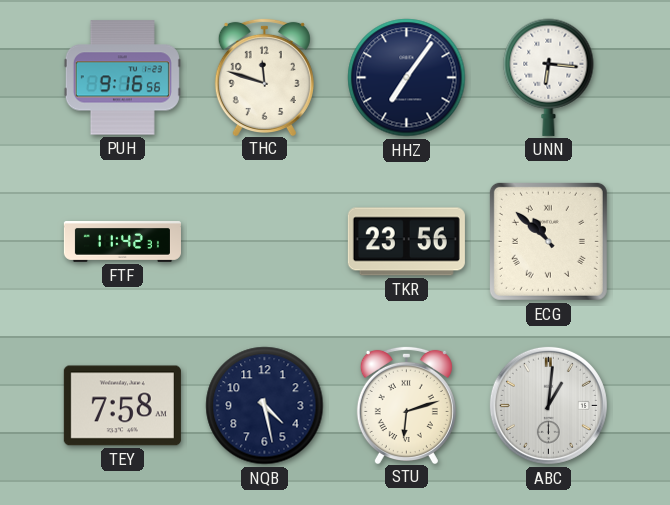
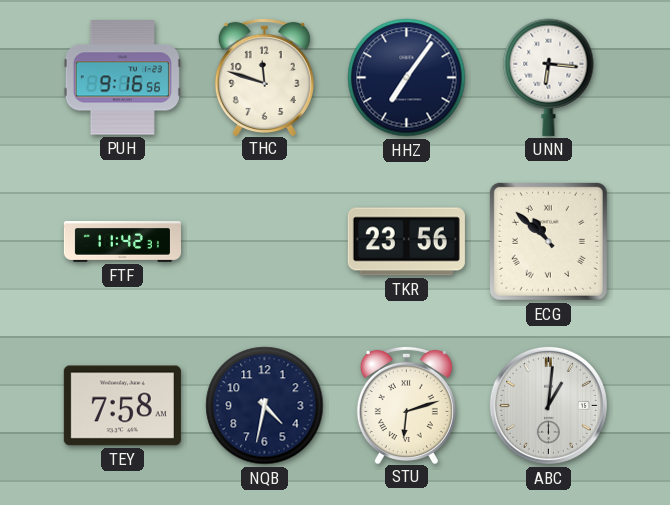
NQB: 4:28 -> 4:32
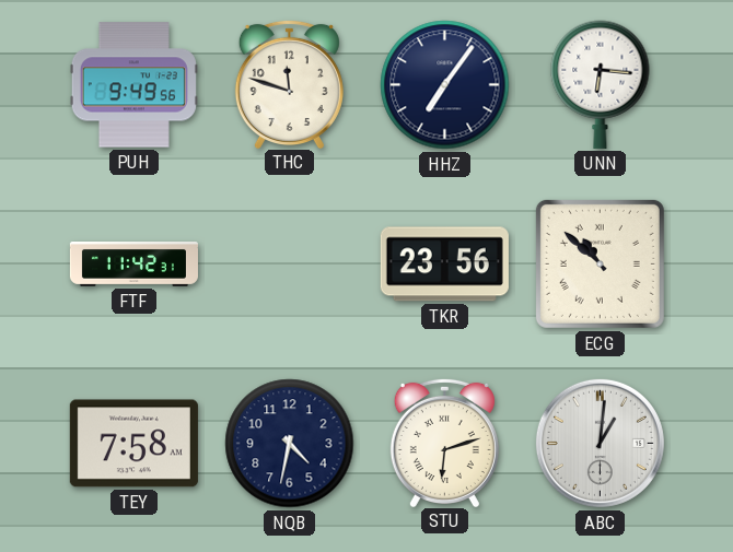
PUH: 9:16 -> 9:49
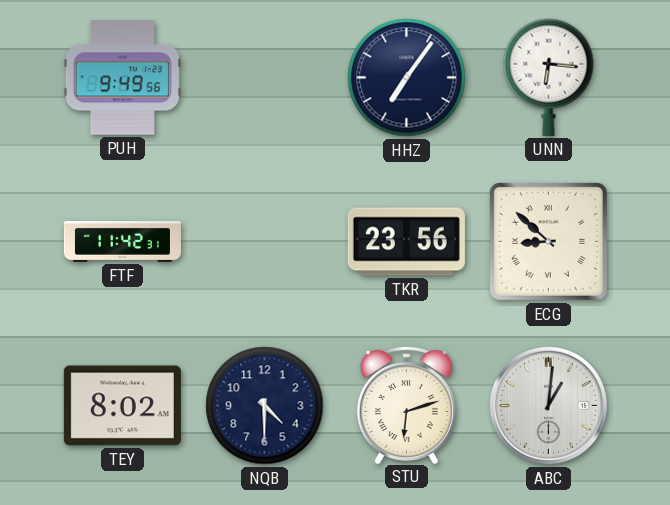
THC: 11:48 -> none
ECG: 10:52 -> 8:52
TEY: 7:58 -> 8:02
NQB: 4:32 -> 4:30
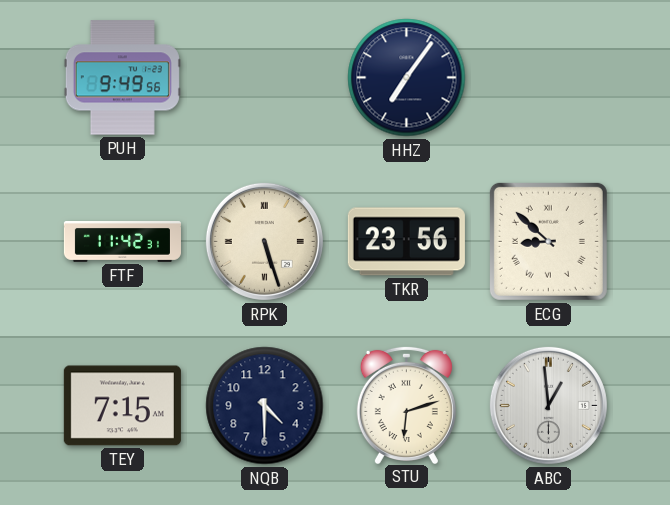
UNN: 6:16 -> none
RPK: none -> 5:27
TEY: 8:02 -> 7:15
ABC: 1:01 -> 12:59
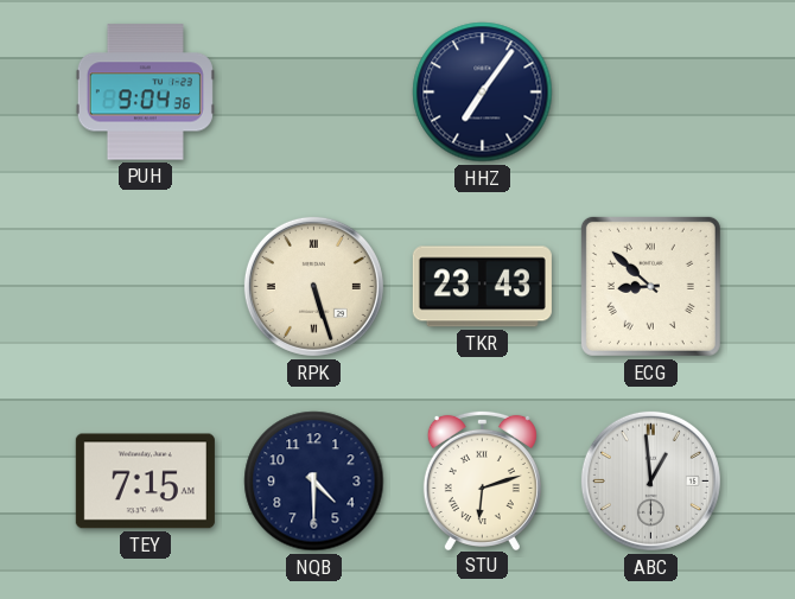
PUH: 9:49 -> 9:04
FTF: 11:42 -> none
TKR: 23:56 -> 23:43
